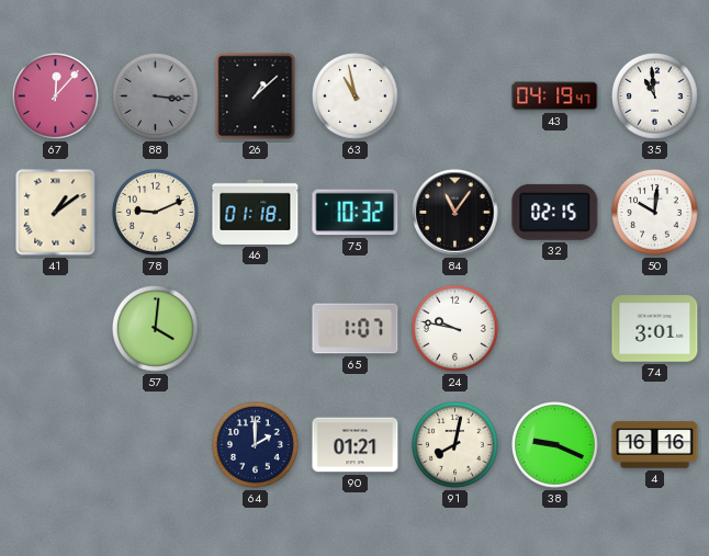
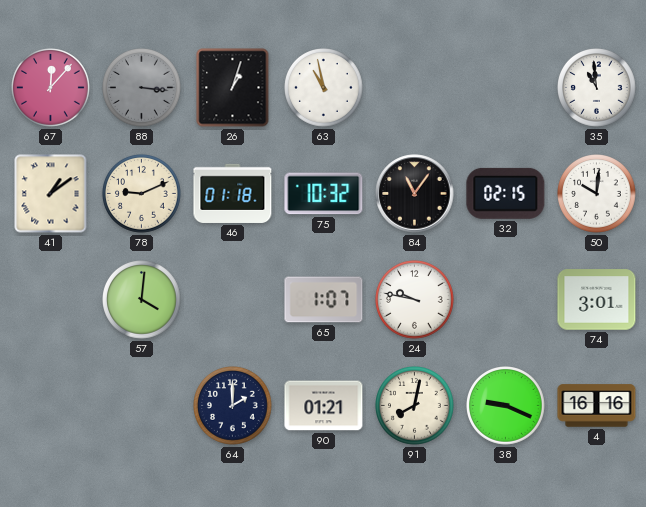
26: 1:08 -> 1:03
43: 04:19 -> none
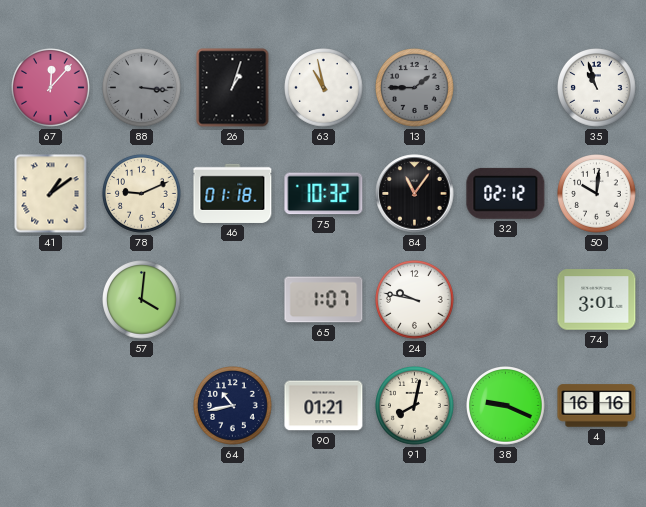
13: none -> 1:45
35: 10:59 -> 10:57
32: 02:15 -> 02:12
64: 2:00 -> 10:43
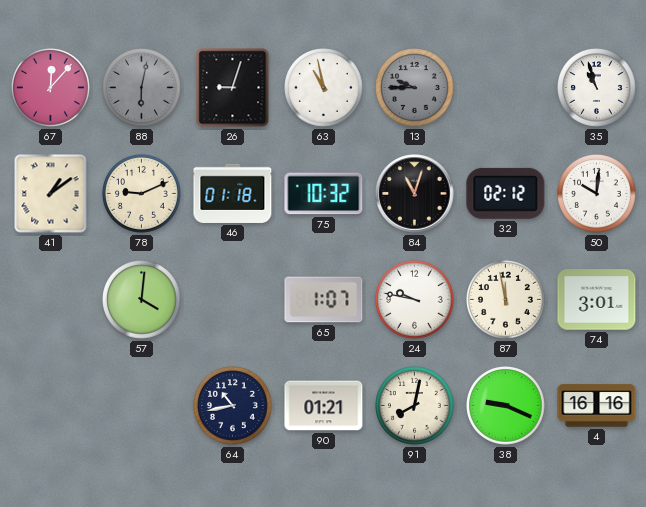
88: 3:16 -> 6:02
26: 1:03 -> 9:03
13: 1:45 -> 9:45
84: 11:06 -> 11:03
87: none -> 11:58
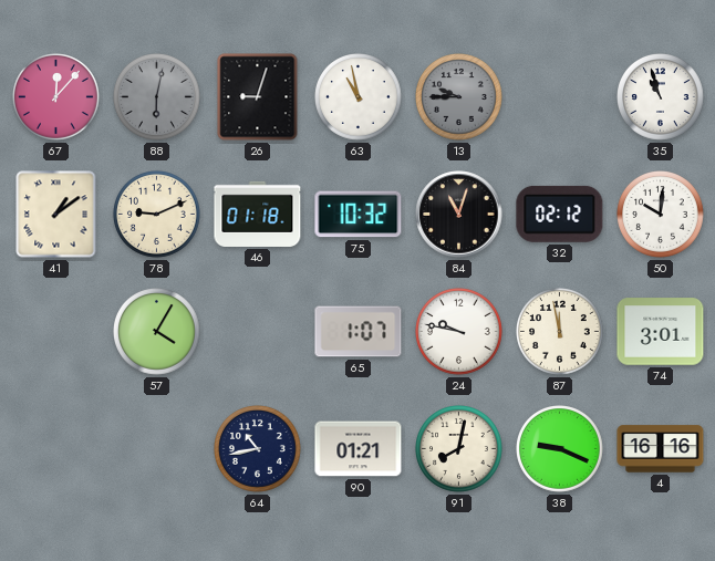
57: 4:01 -> 4:05
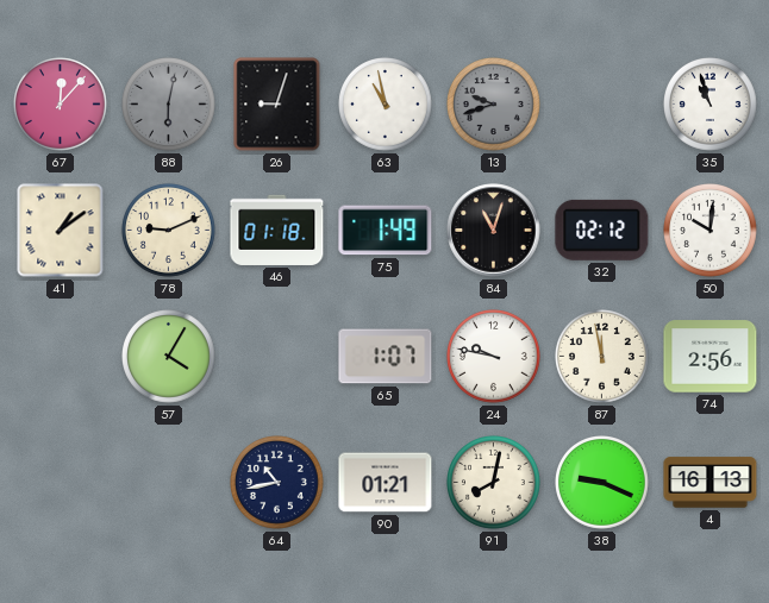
13: 9:45 -> 9:42
75: 10:32 -> 1:49
74: 3:01 -> 2:56
4: 16:16 -> 16:13
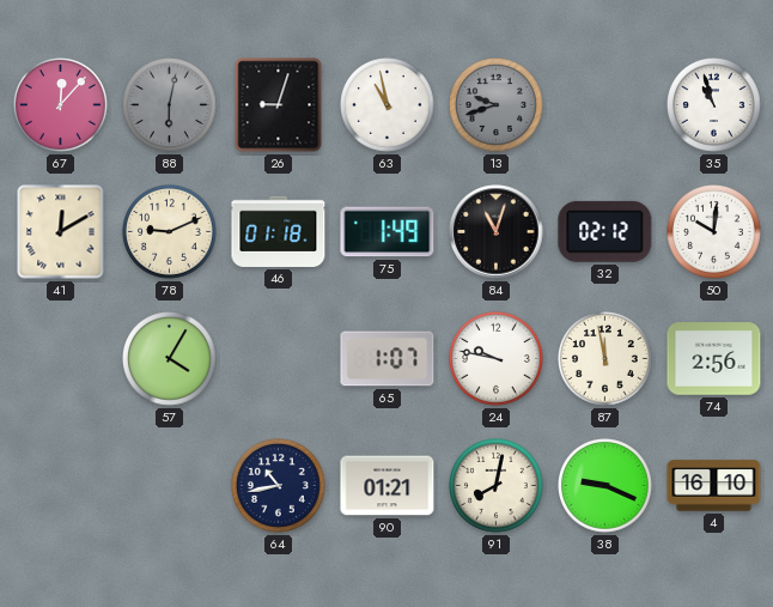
41: 1:09 -> 12:10
4: 16:13 -> 16:10
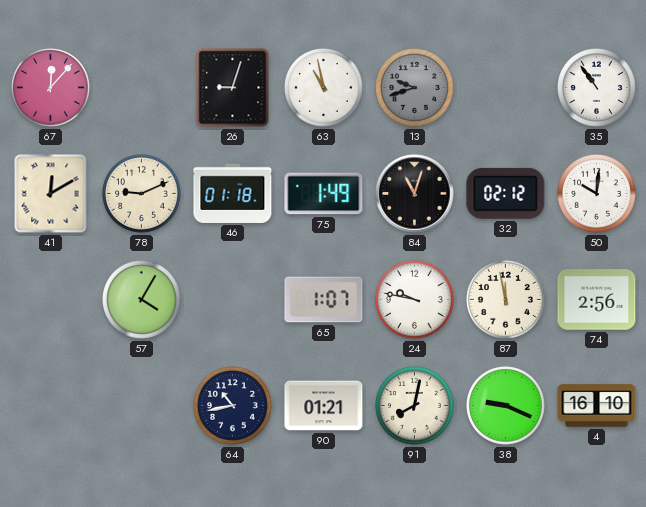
88: 6:02 -> none
35: 10:57 -> 10:54
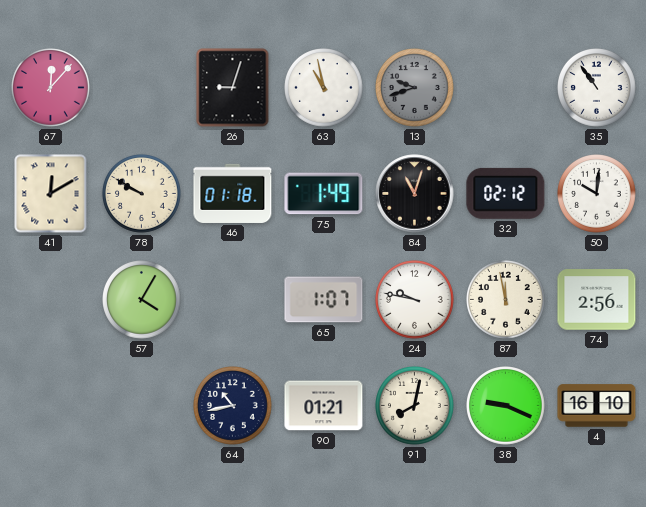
78: 9:11 -> 9:50
